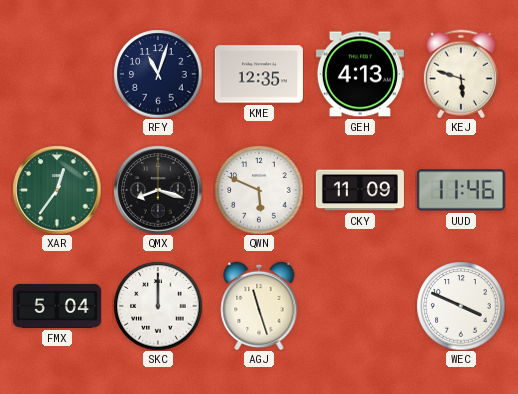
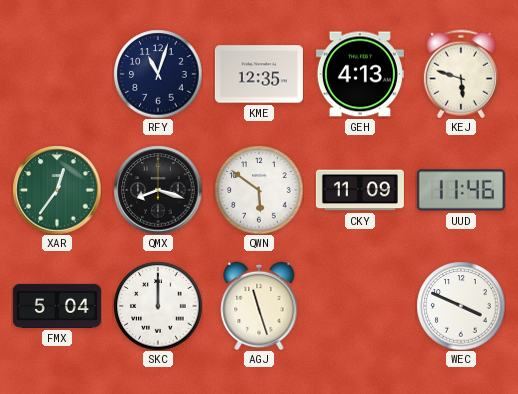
QWN: 5:49 -> 5:51
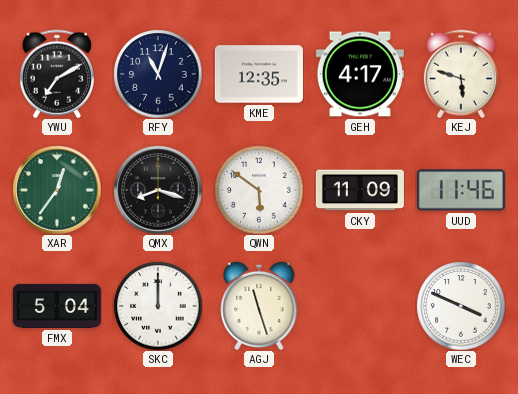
YWU: none -> 7:10
GEH: 4:13 -> 4:17
